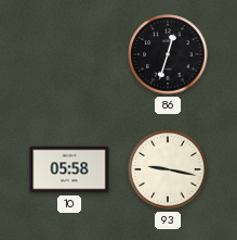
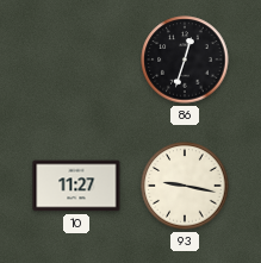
10: 05:58 -> 11:27
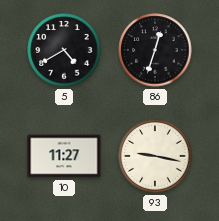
5: none -> 4:40
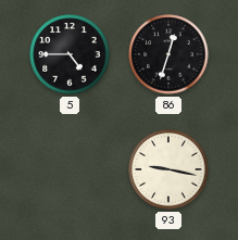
5: 4:40 -> 4:45
10: 11:27 -> none
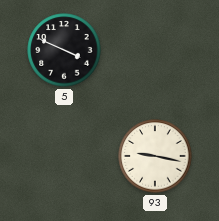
5: 4:45 -> 3:49
86: 12:33 -> none
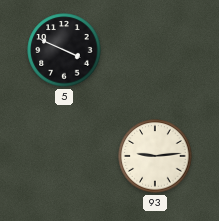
93: 9:17 -> 9:14
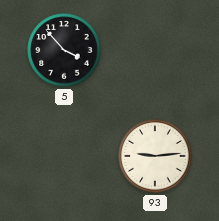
5: 3:49 -> 3:53
